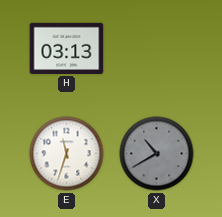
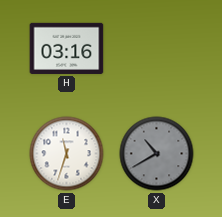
H: 03:13 -> 03:16
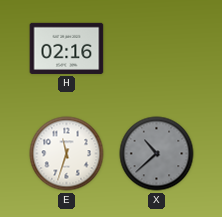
H: 03:16 -> 02:16
X: 10:40 -> 10:38
